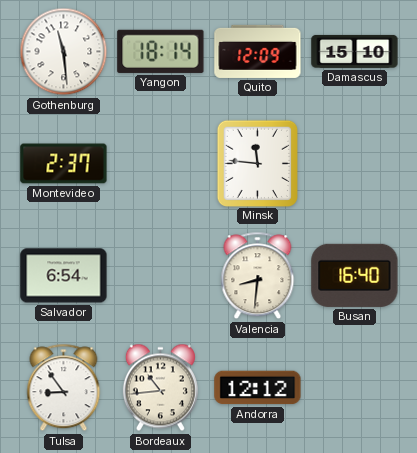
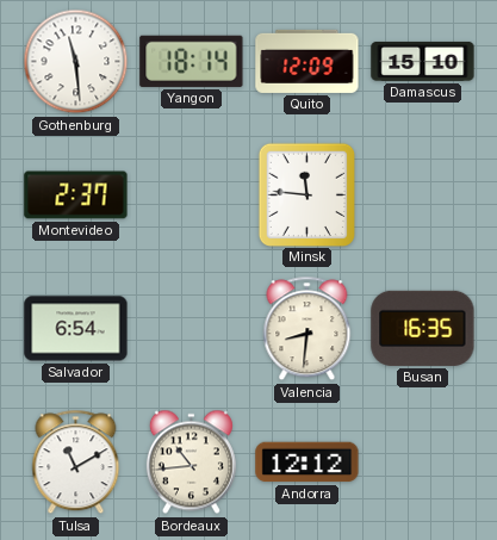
Busan: 16:40 -> 16:35
Tulsa: 8:54 -> 11:10
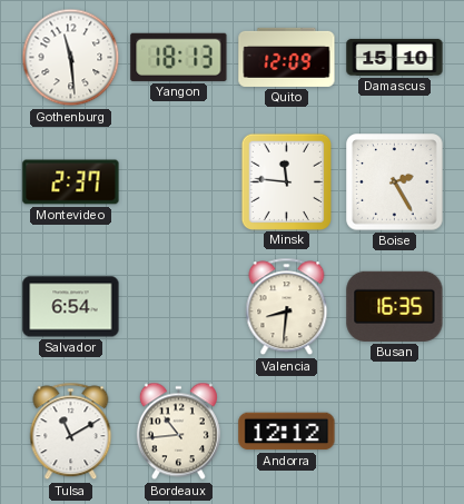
Yangon: 18:14 -> 18:13
Boise: none -> 2:25
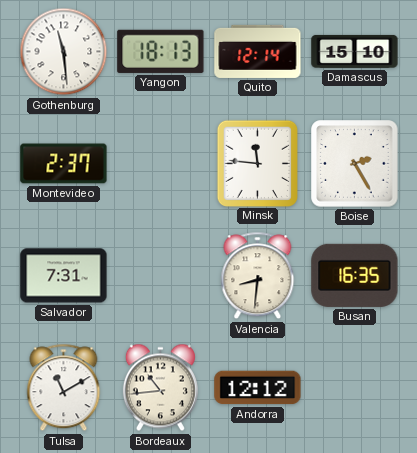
Quito: 12:09 -> 12:14
Salvador: 6:54 -> 7:31
